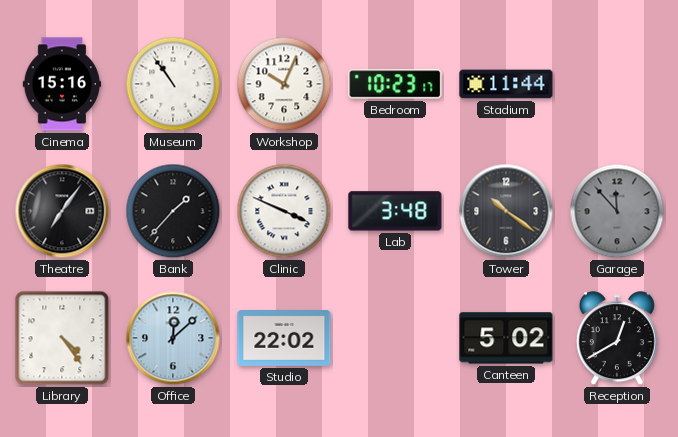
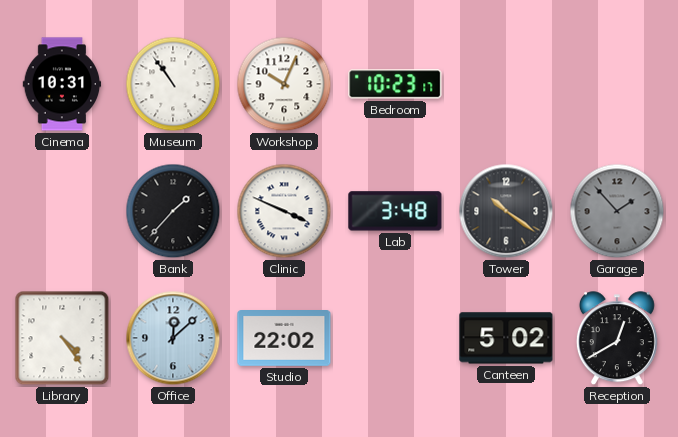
Cinema: 15:16 -> 10:31
Stadium: 11:44 -> none
Theatre: 7:06 -> none
Garage: 11:53 -> 1:53
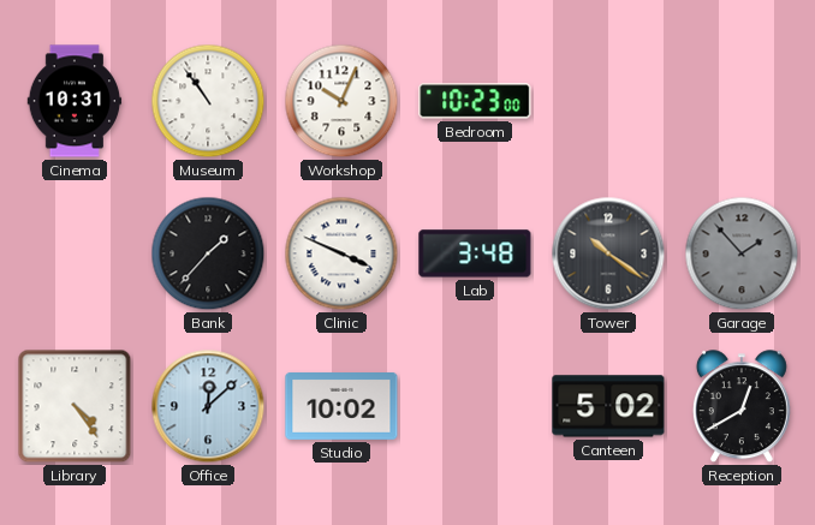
Bedroom: 10:23:17 -> 10:23:00
Studio: 22:02 -> 10:02
